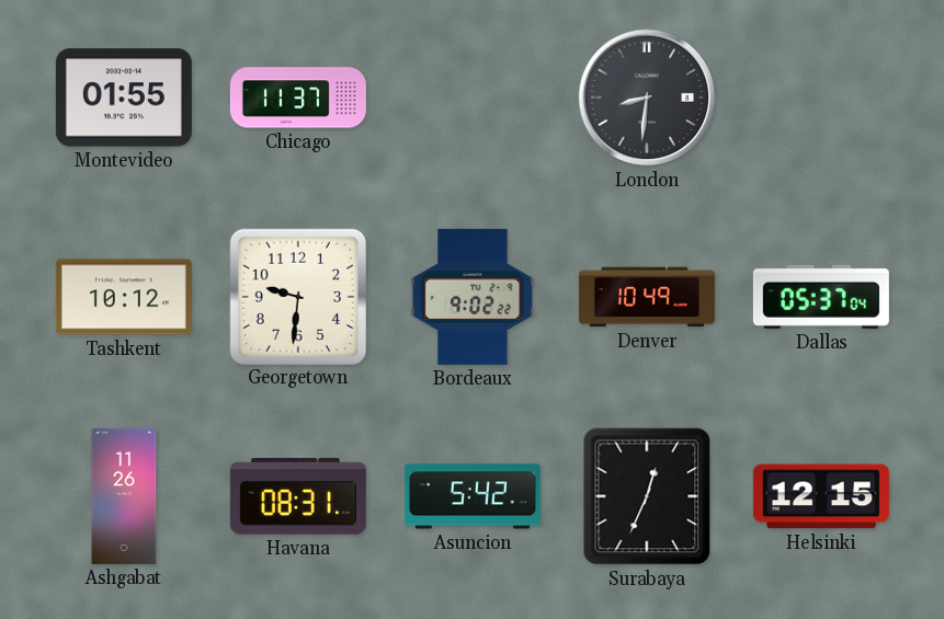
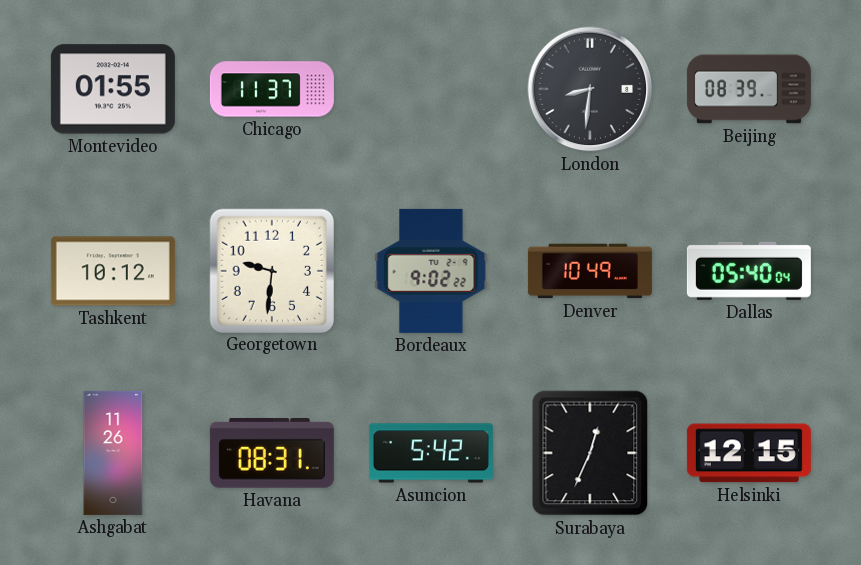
Beijing: none -> 08:39
Dallas: 05:37 -> 05:40
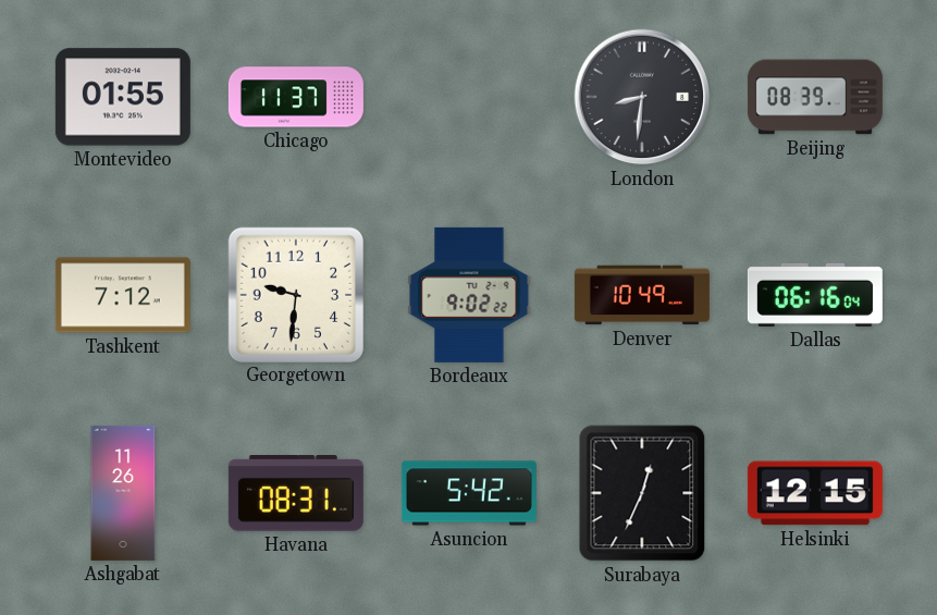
Tashkent: 10:12 -> 7:12
Dallas: 05:40 -> 06:16
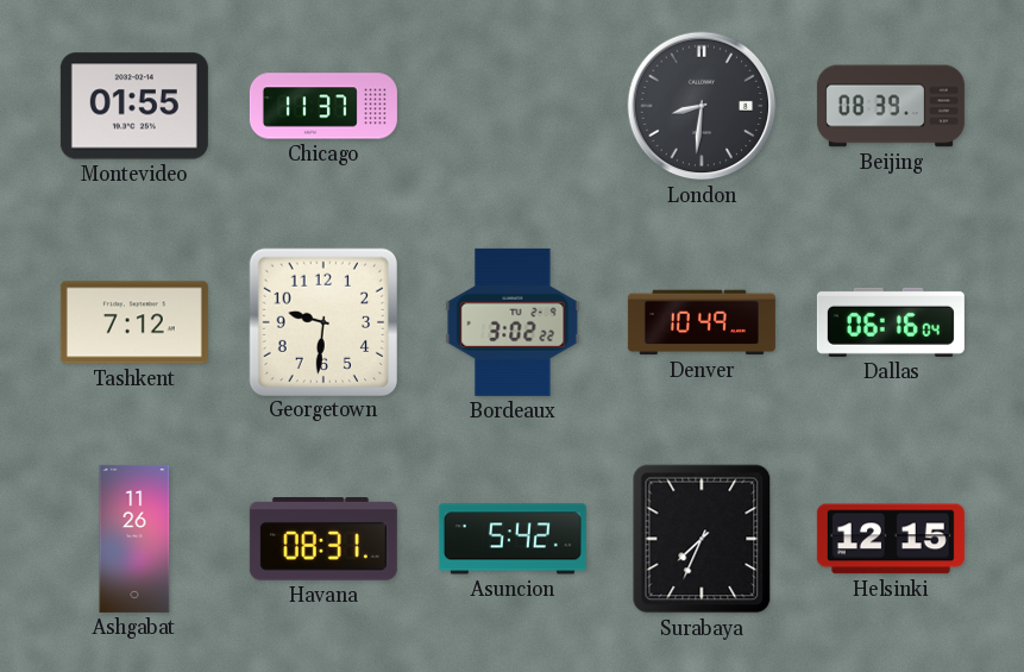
Bordeaux: 9:02 -> 3:02
Surabaya: 12:34 -> 7:34
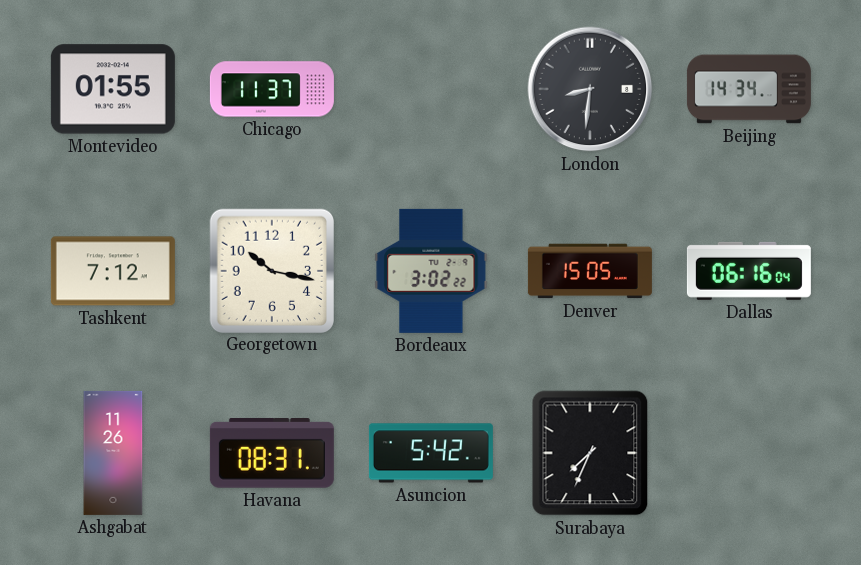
Beijing: 08:39 -> 14:34
Georgetown: 9:31 -> 10:17
Denver: 10:49 -> 15:05
Helsinki: 12:15 -> none
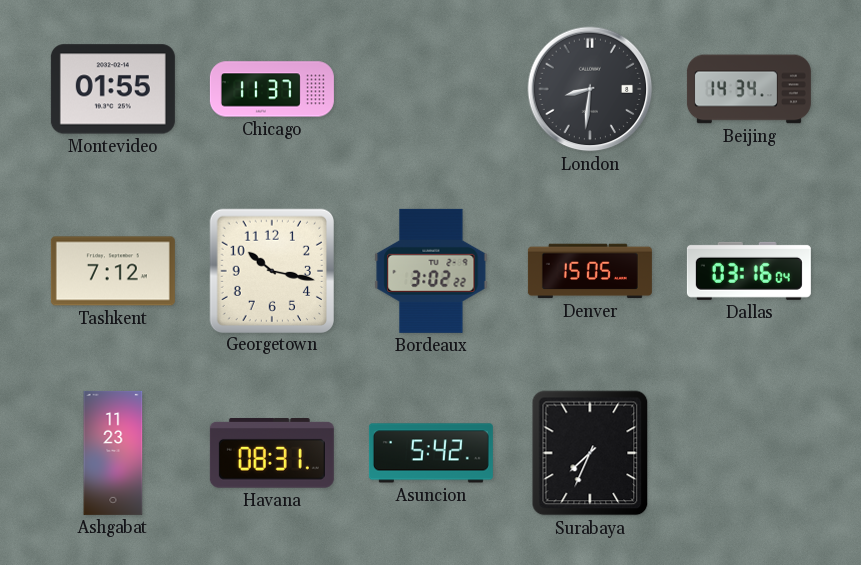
Dallas: 06:16 -> 03:16
Ashgabat: 11:26 -> 11:23
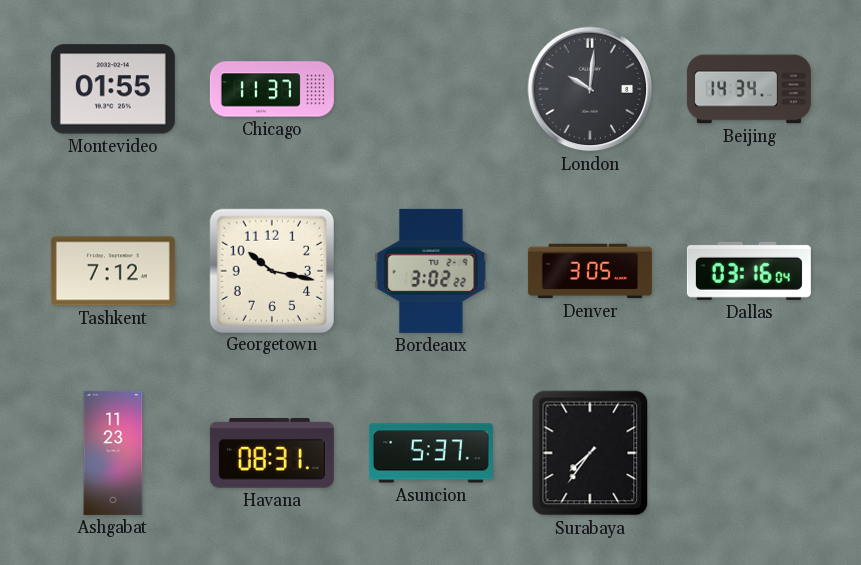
London: 8:31 -> 10:01
Denver: 15:05 -> 3:05
Asuncion: 5:42 -> 5:37
Surabaya: 7:34 -> 7:36
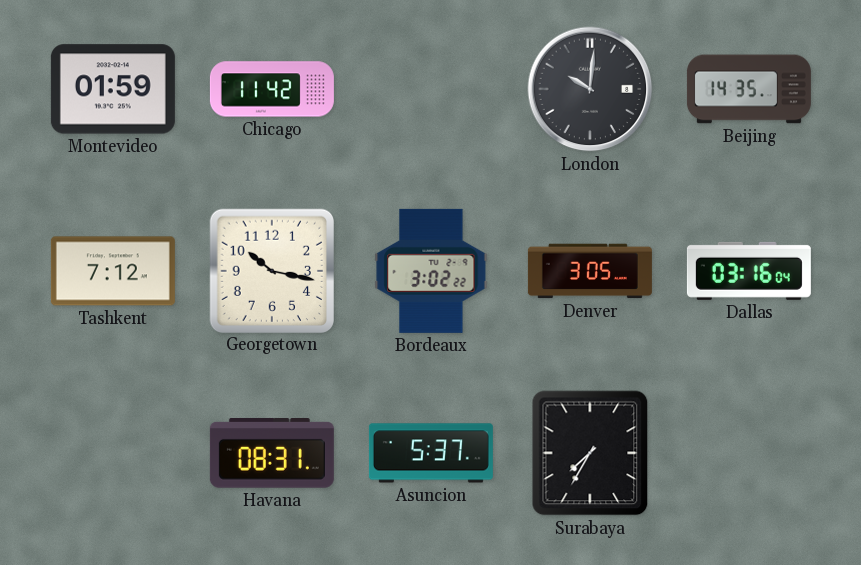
Montevideo: 01:55 -> 01:59
Chicago: 11:37 -> 11:42
Beijing: 14:34 -> 14:35
Ashgabat: 11:23 -> none
Surabaya: 7:36 -> 7:35
